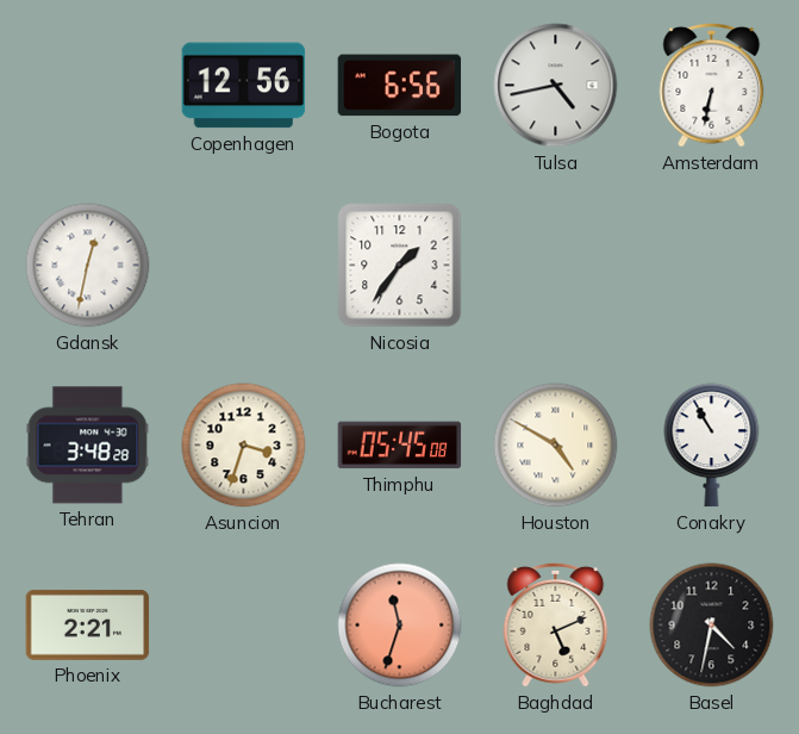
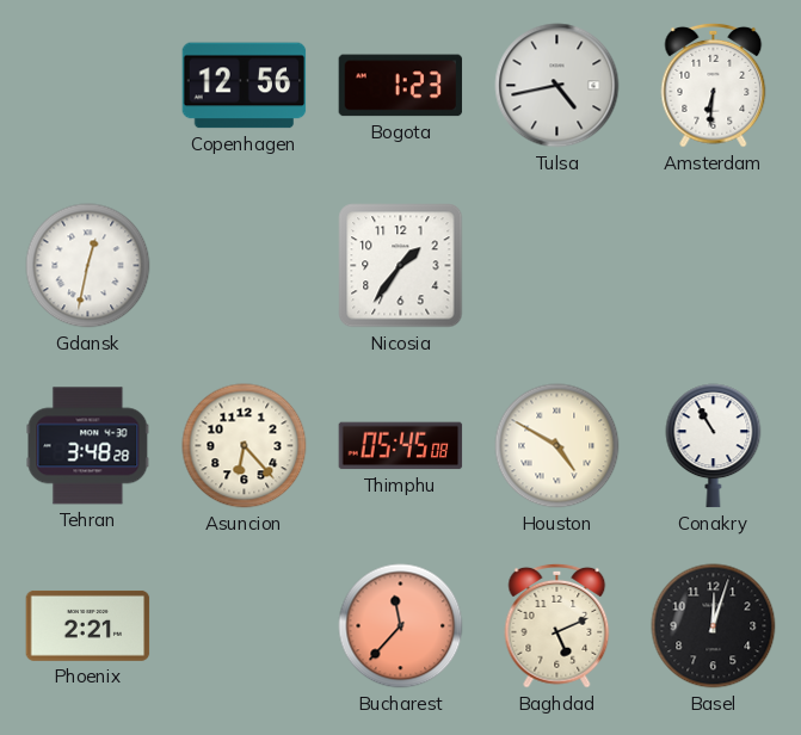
Bogota: 6:56 -> 1:23
Amsterdam: 6:32 -> 6:31
Asuncion: 3:33 -> 6:23
Bucharest: 11:33 -> 11:37
Basel: 4:32 -> 12:03
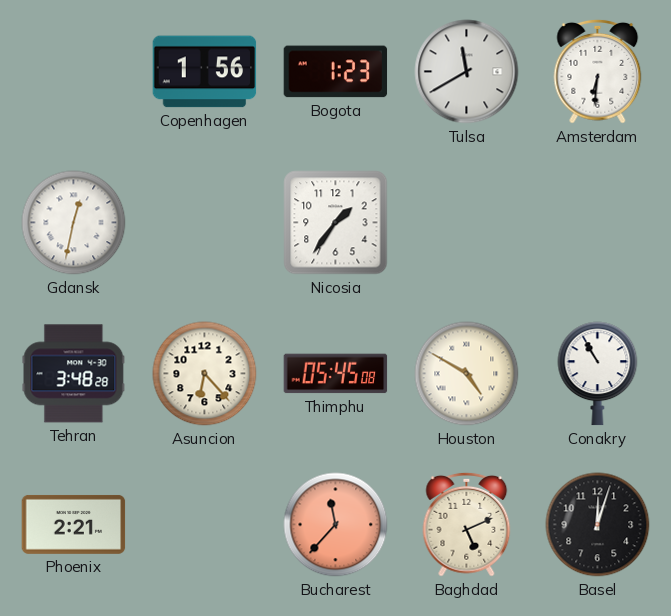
Copenhagen: 12:56 -> 1:56
Tulsa: 4:43 -> 11:40
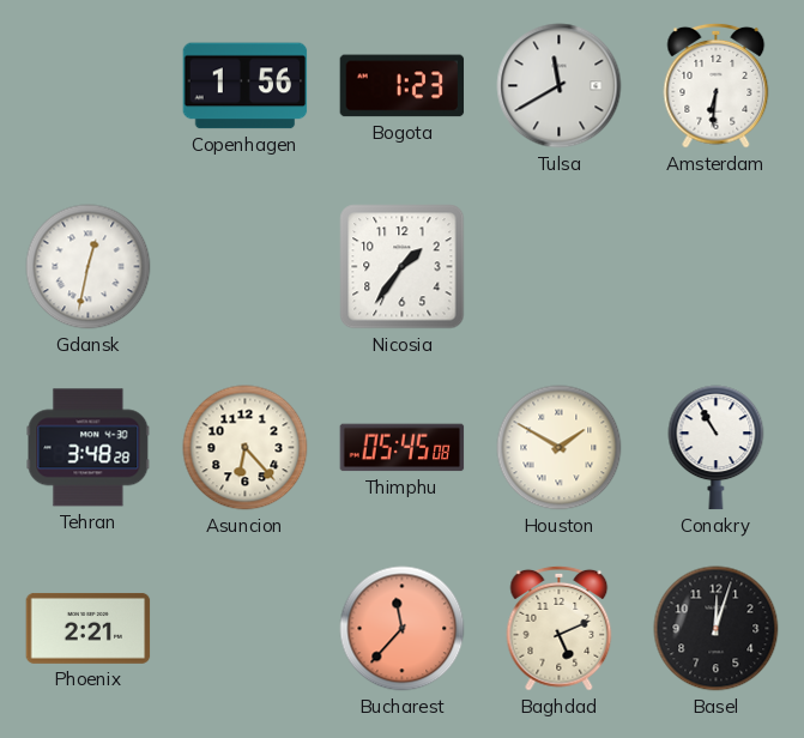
Houston: 4:50 -> 1:50
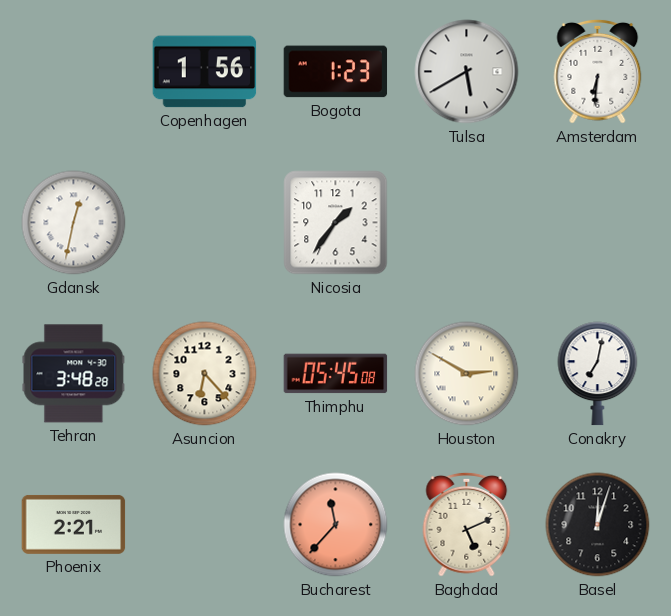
Tulsa: 11:40 -> 5:40
Houston: 1:50 -> 2:50
Conakry: 10:55 -> 7:02
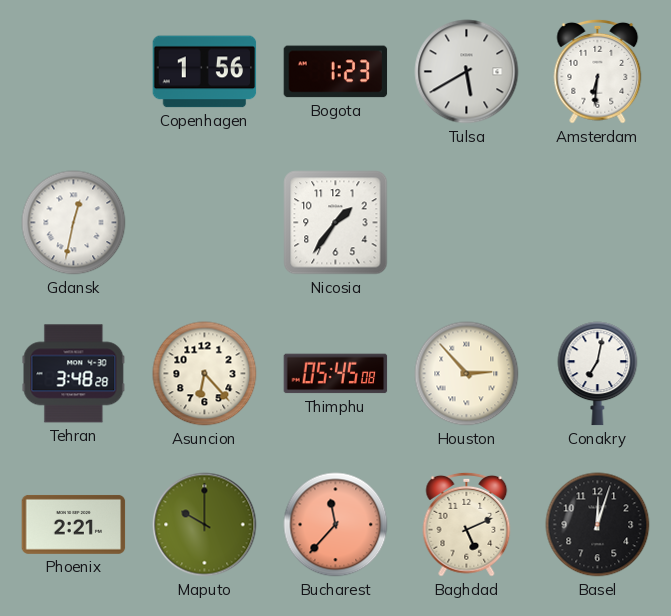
Houston: 2:50 -> 2:53
Maputo: none -> 10:00
